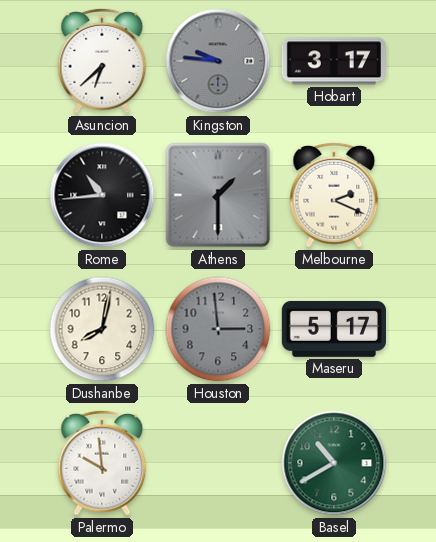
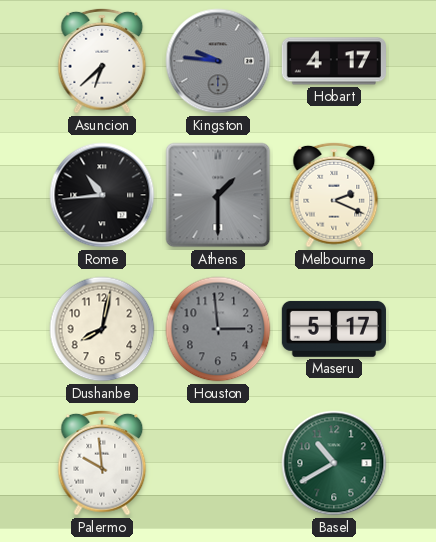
Hobart: 3:17 -> 4:17
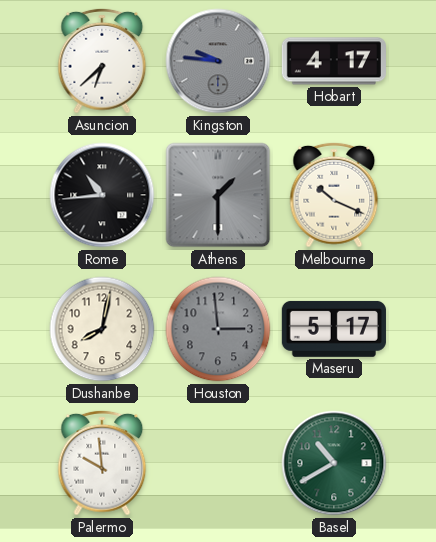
Melbourne: 2:19 -> 10:19
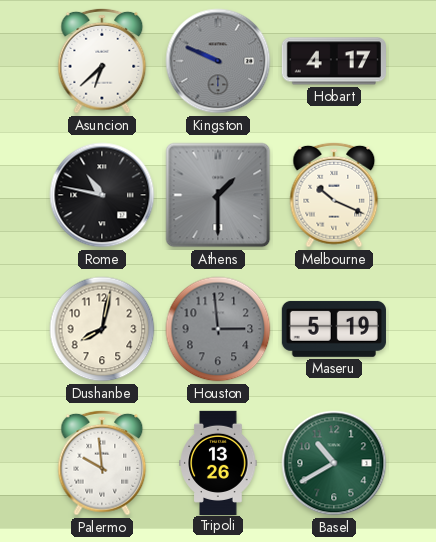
Kingston: 9:46 -> 9:49
Rome: 10:44 -> 10:47
Maseru: 5:17 -> 5:19
Tripoli: none -> 13:26
